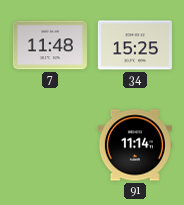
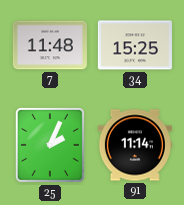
25: none -> 2:04
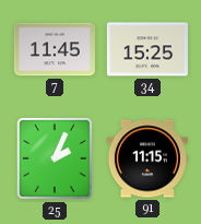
7: 11:48 -> 11:45
91: 11:14 -> 11:15
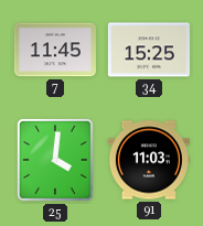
25: 2:04 -> 4:01
91: 11:15 -> 11:03
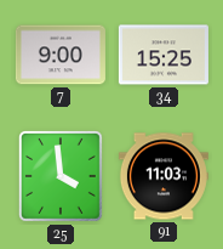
7: 11:45 -> 9:00
25: 4:01 -> 3:59
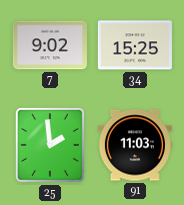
7: 9:00 -> 9:02
25: 3:59 -> 1:59
